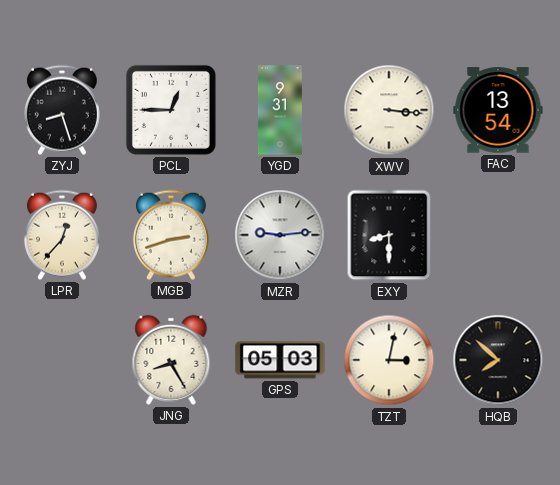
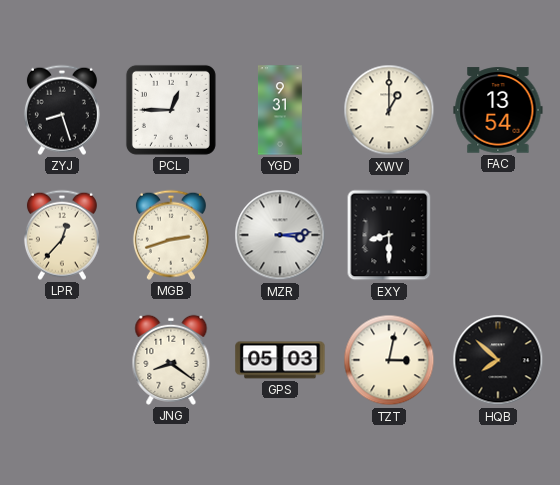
XWV: 3:16 -> 1:00
MZR: 9:14 -> 3:14
JNG: 8:25 -> 8:21
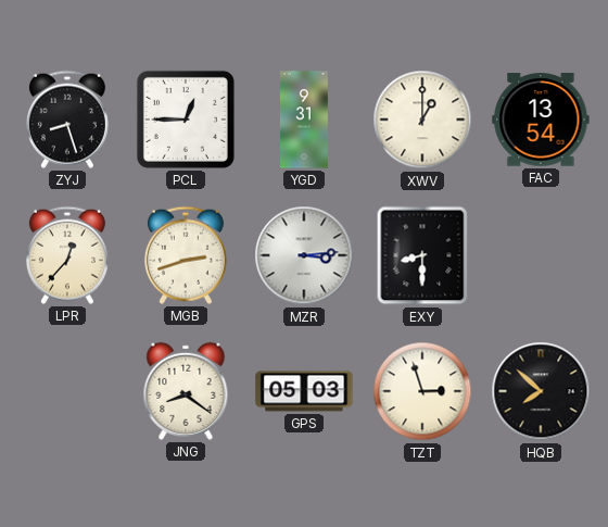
TZT: 3:02 -> 2:57
